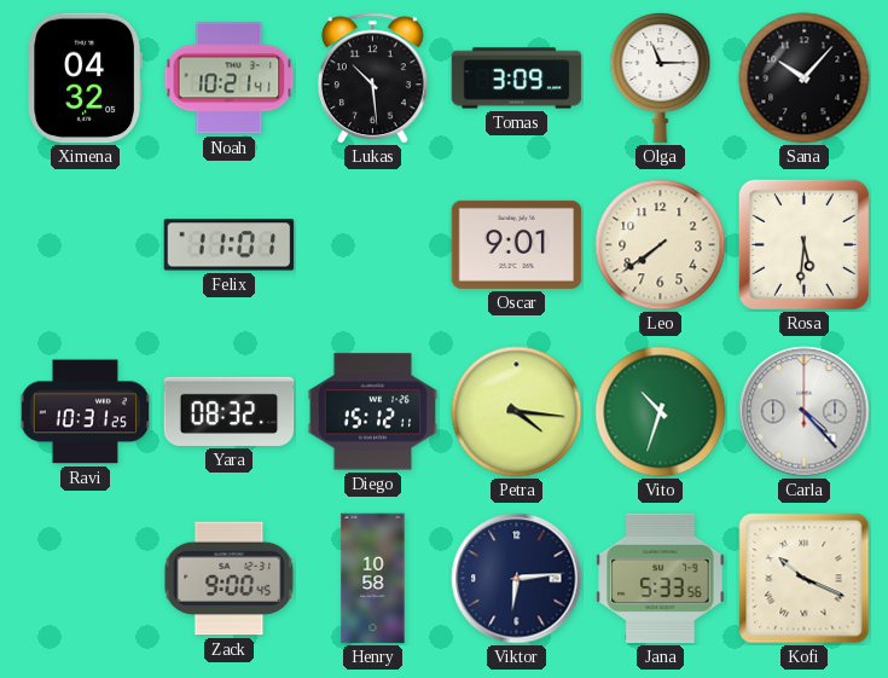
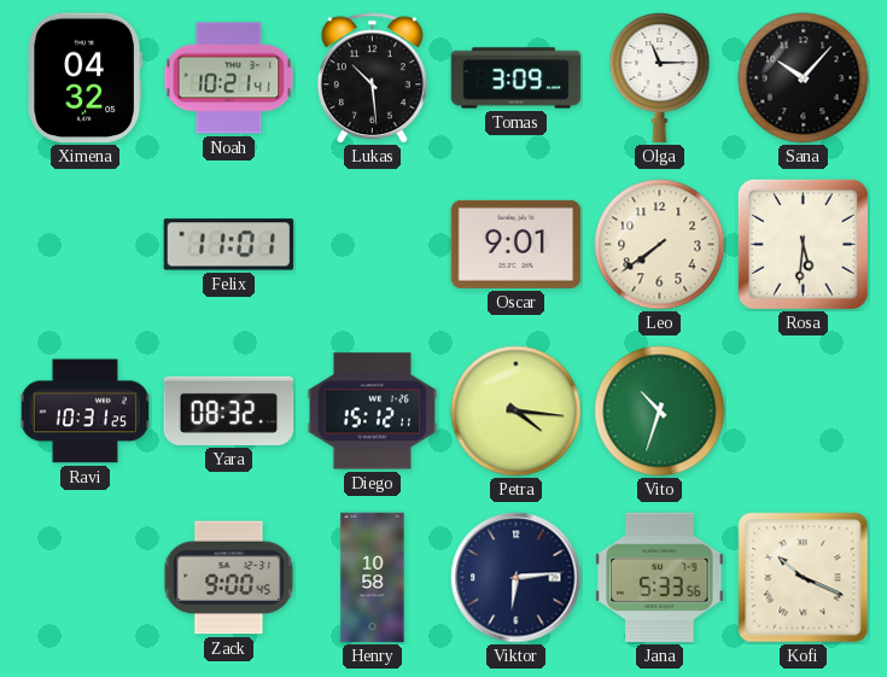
Carla: 4:23 -> none
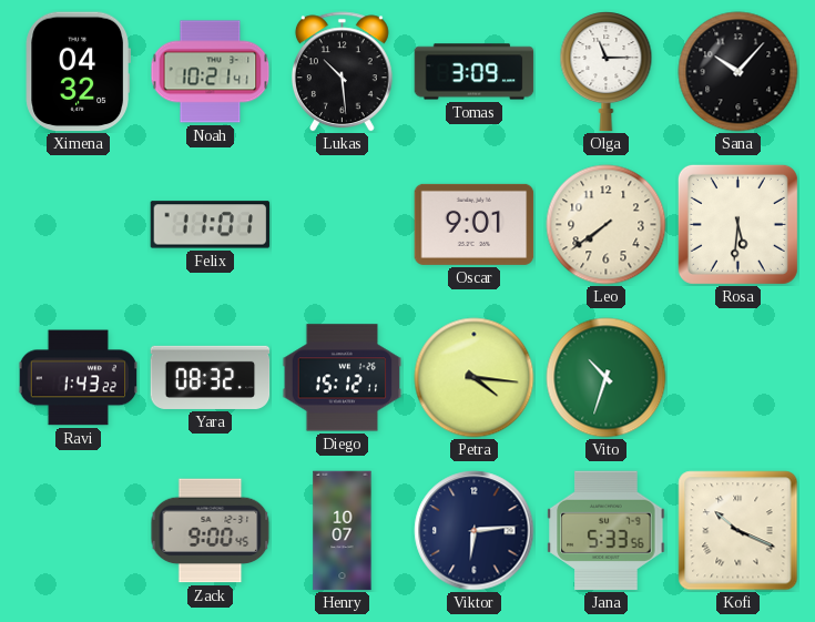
Ravi: 10:31 -> 1:43
Henry: 10:58 -> 10:07
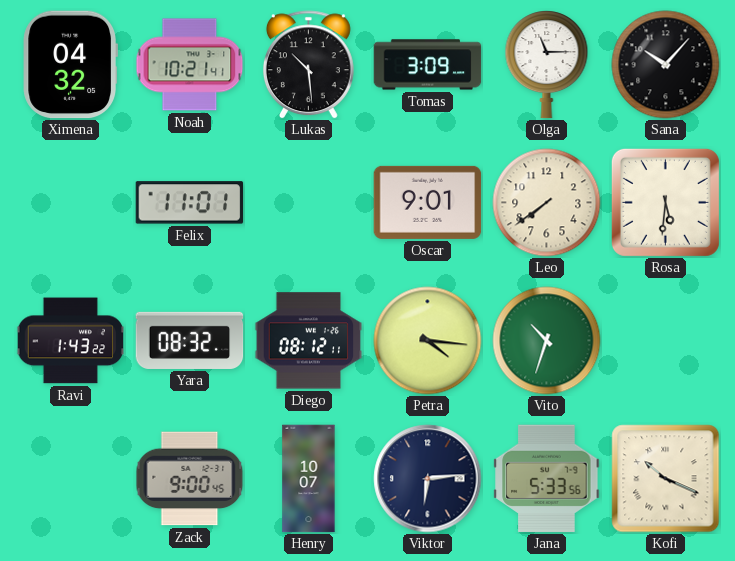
Diego: 15:12 -> 08:12
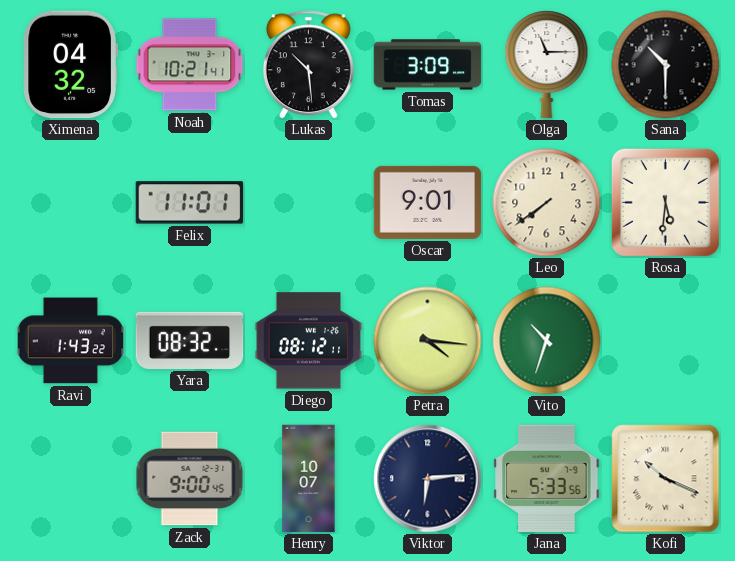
Sana: 10:07 -> 10:30
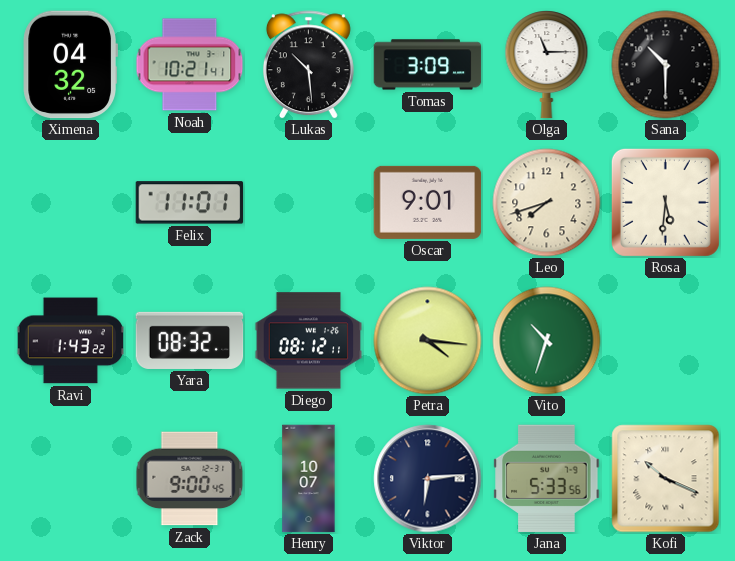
Leo: 7:39 -> 7:42
